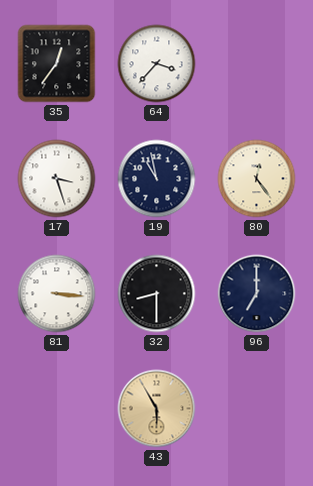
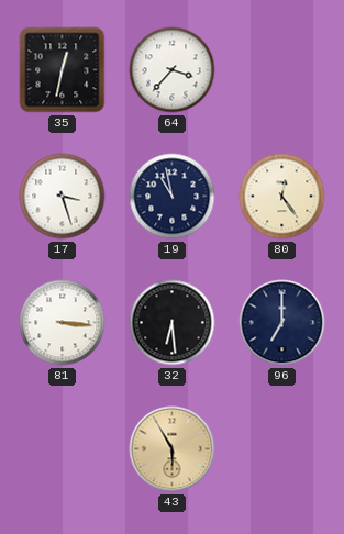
35: 12:36 -> 12:32
32: 8:30 -> 6:29
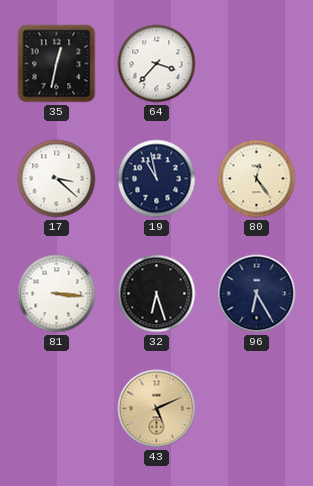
17: 3:27 -> 3:22
32: 6:29 -> 6:27
96: 7:00 -> 6:25
43: 5:55 -> 5:11
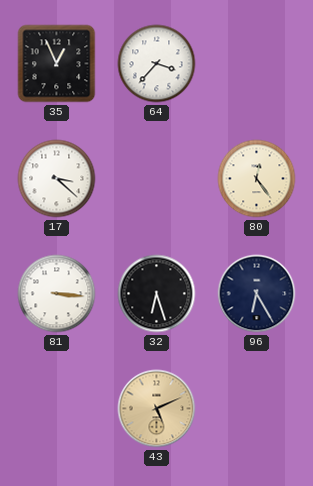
35: 12:32 -> 12:56
19: 10:58 -> none
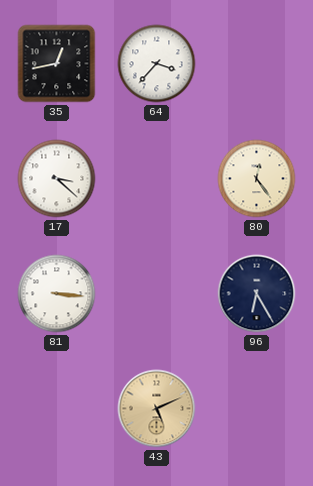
35: 12:56 -> 12:43
32: 6:27 -> none
